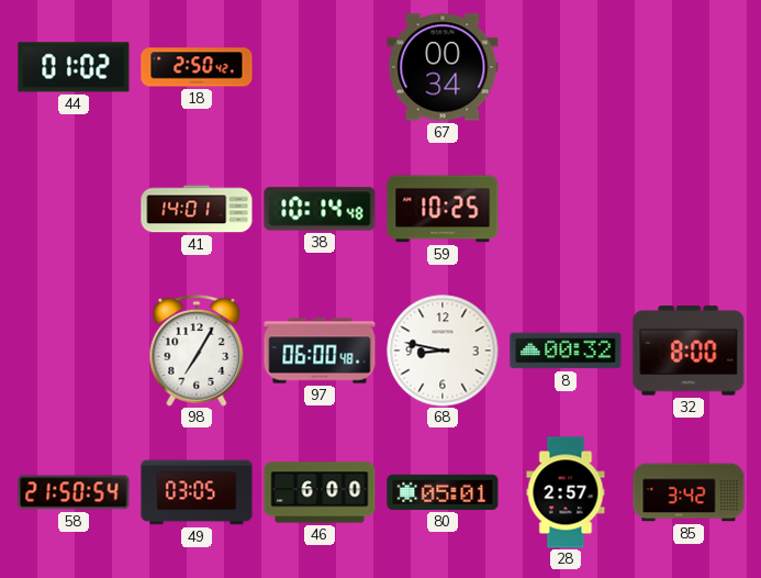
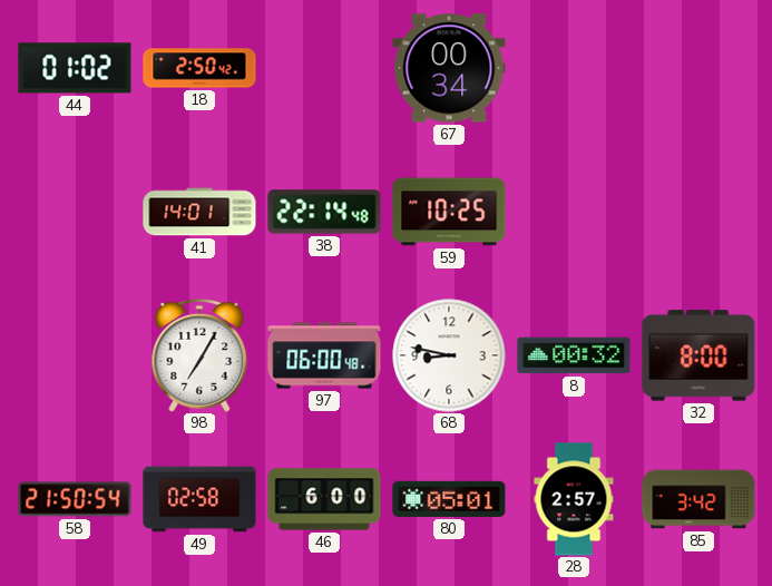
38: 10:14 -> 22:14
49: 03:05 -> 02:58
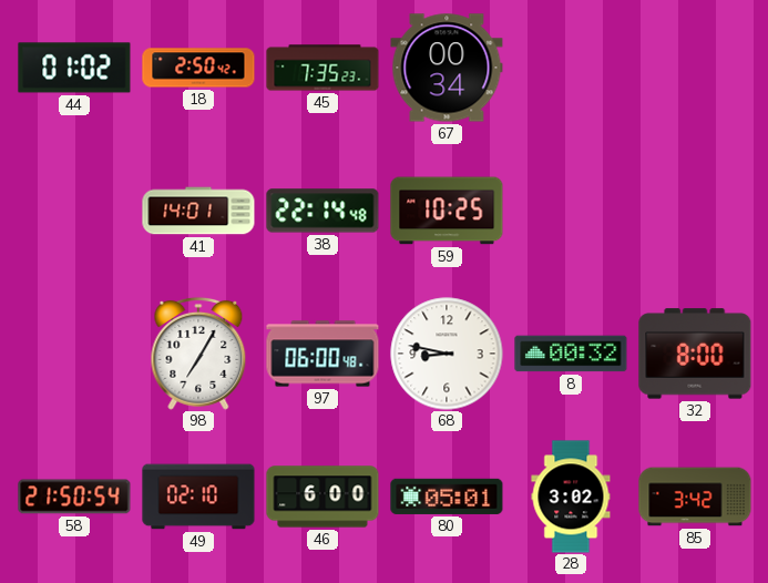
45: none -> 7:35
49: 02:58 -> 02:10
28: 2:57 -> 3:02
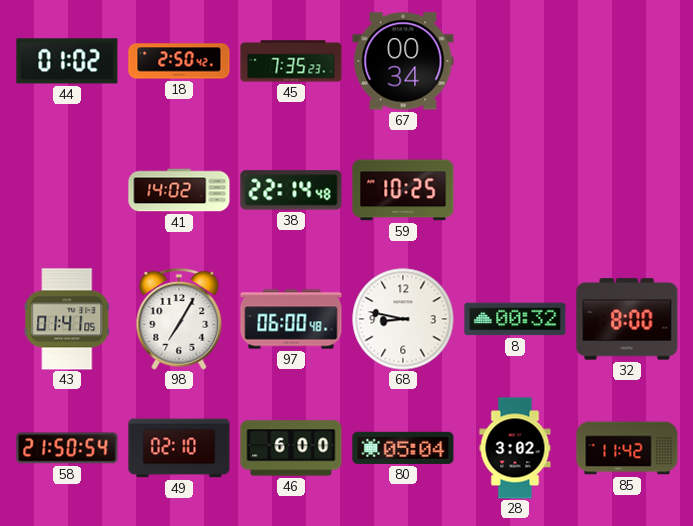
41: 14:01 -> 14:02
43: none -> 01:41
80: 05:01 -> 05:04
85: 3:42 -> 11:42
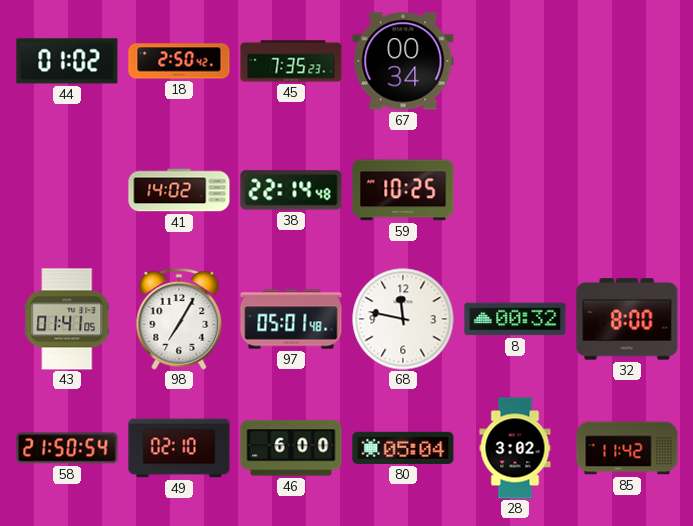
97: 06:00 -> 05:01
68: 8:47 -> 11:47
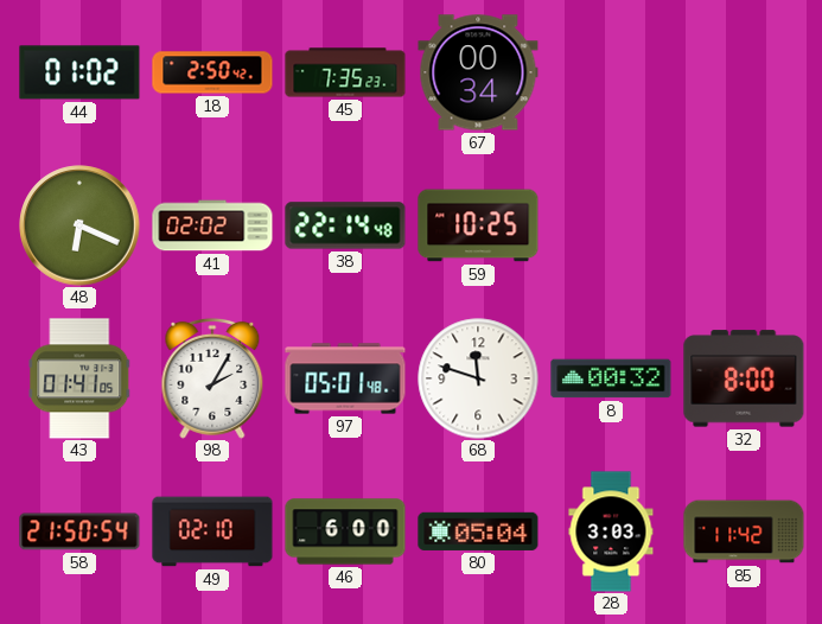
48: none -> 6:19
41: 14:02 -> 02:02
98: 7:05 -> 2:05
68: 11:47 -> 11:48
28: 3:02 -> 3:03
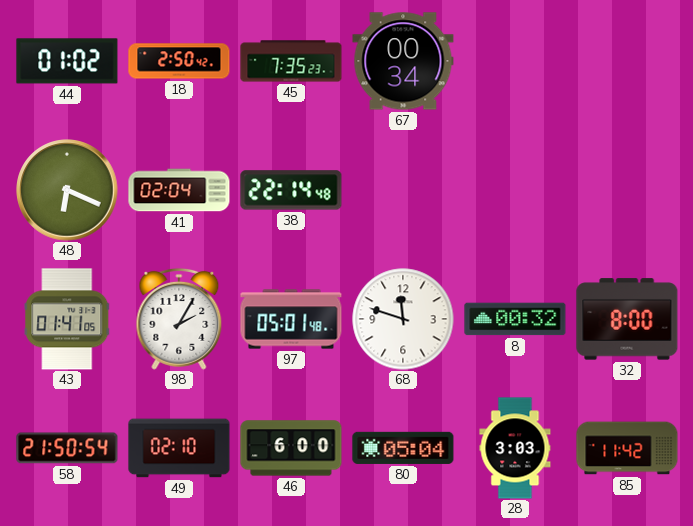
41: 02:02 -> 02:04
59: 10:25 -> none
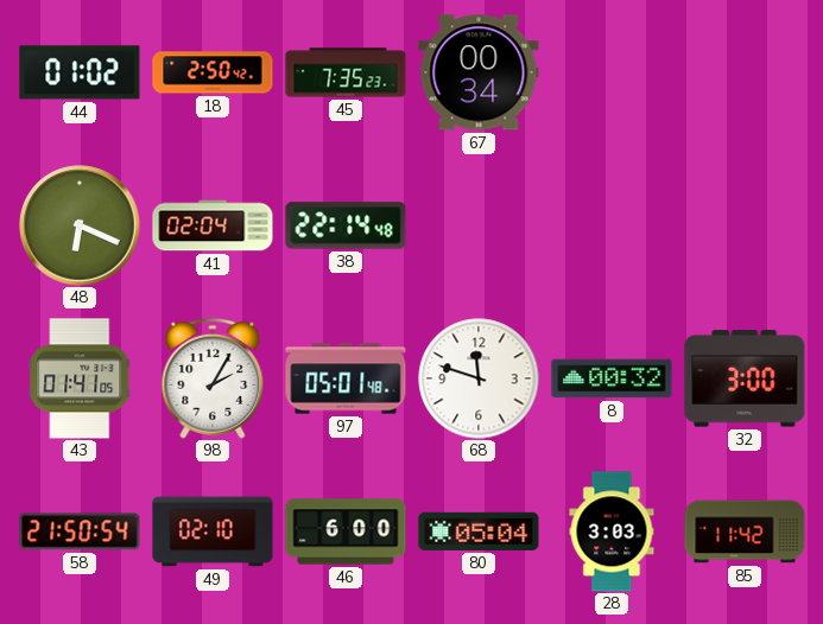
32: 8:00 -> 3:00
